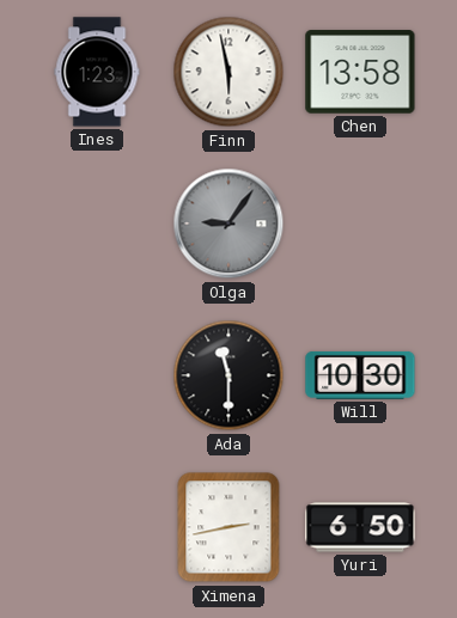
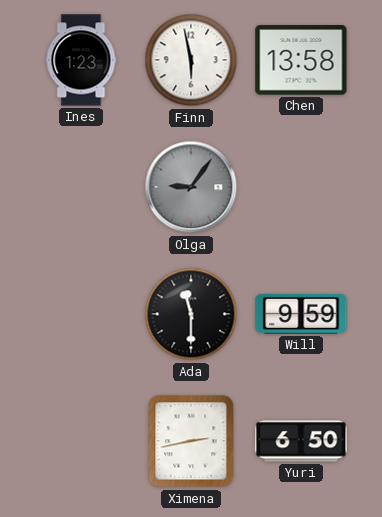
Will: 10:30 -> 9:59
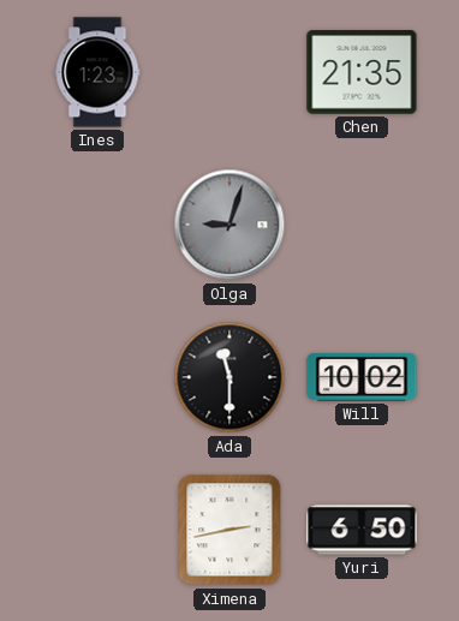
Finn: 5:58 -> none
Chen: 13:58 -> 21:35
Olga: 9:06 -> 9:03
Will: 9:59 -> 10:02
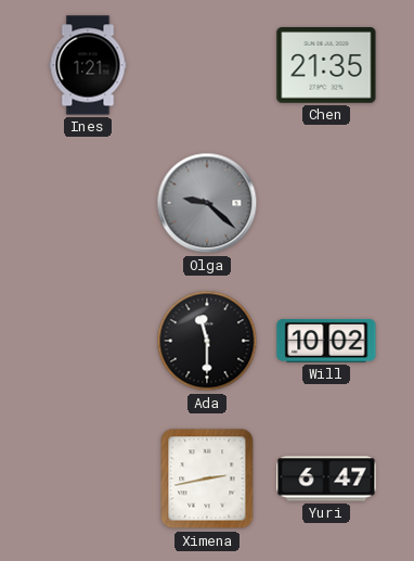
Ines: 1:23 -> 1:21
Olga: 9:03 -> 9:22
Yuri: 6:50 -> 6:47
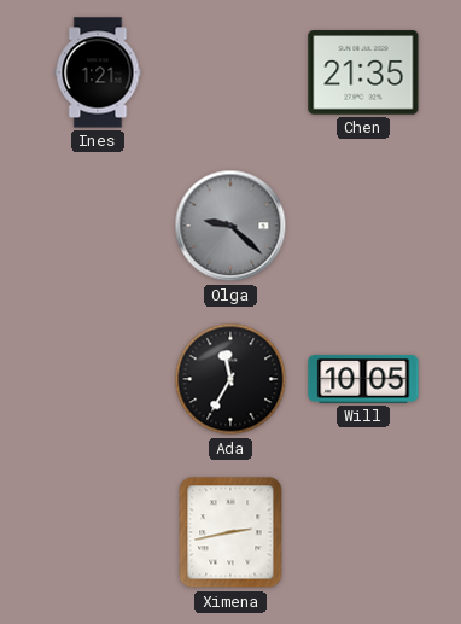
Ada: 11:30 -> 11:35
Will: 10:02 -> 10:05
Yuri: 6:47 -> none
